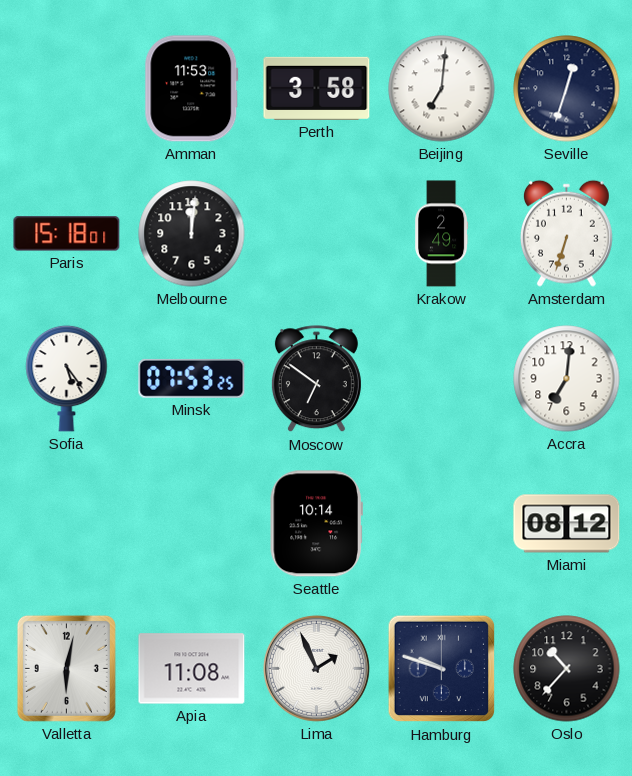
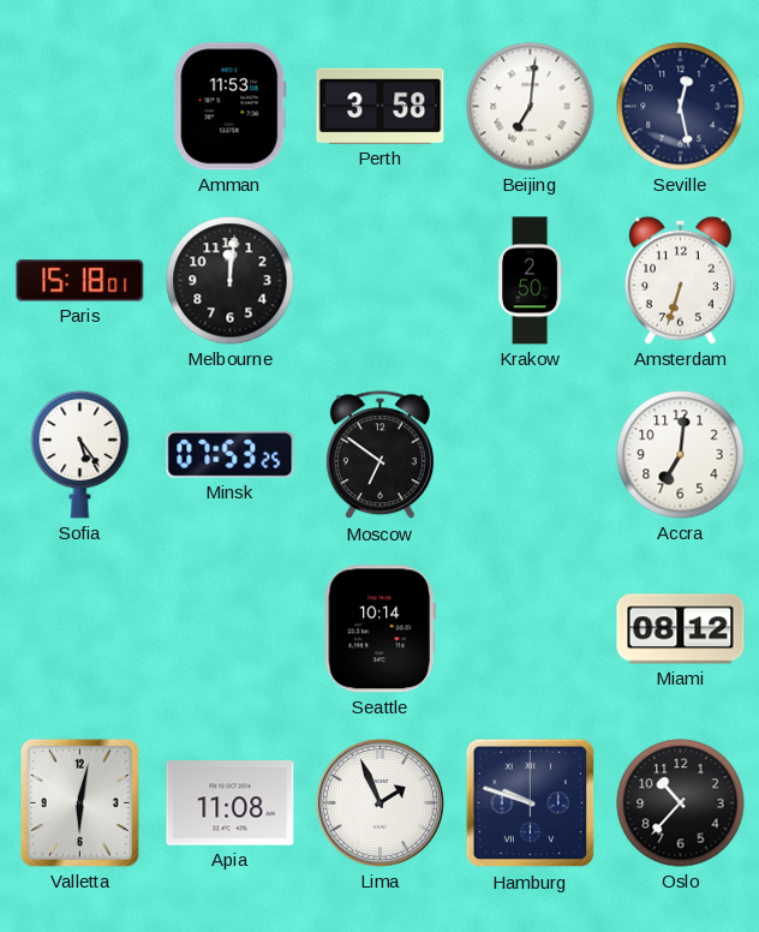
Seville: 12:33 -> 12:28
Krakow: 2:49 -> 2:50
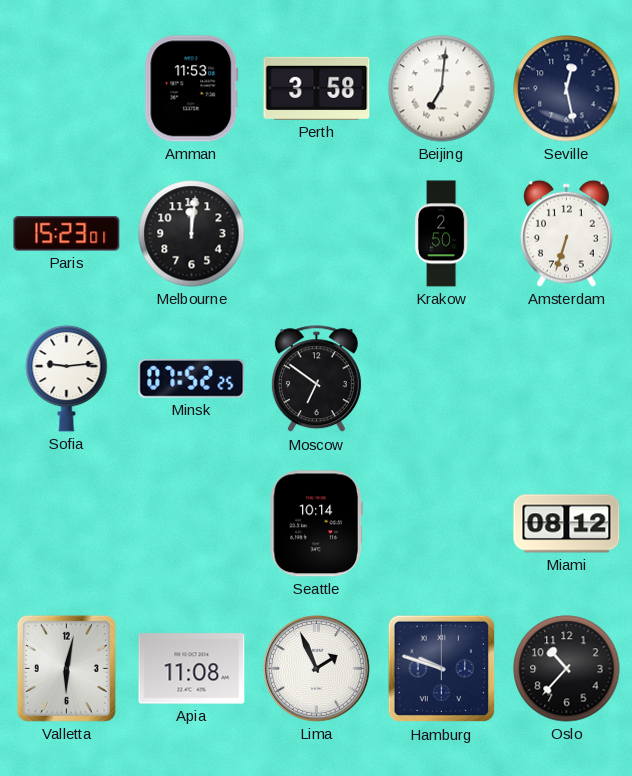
Paris: 15:18 -> 15:23
Sofia: 5:24 -> 9:14
Minsk: 07:53 -> 07:52
Accra: 7:01 -> none
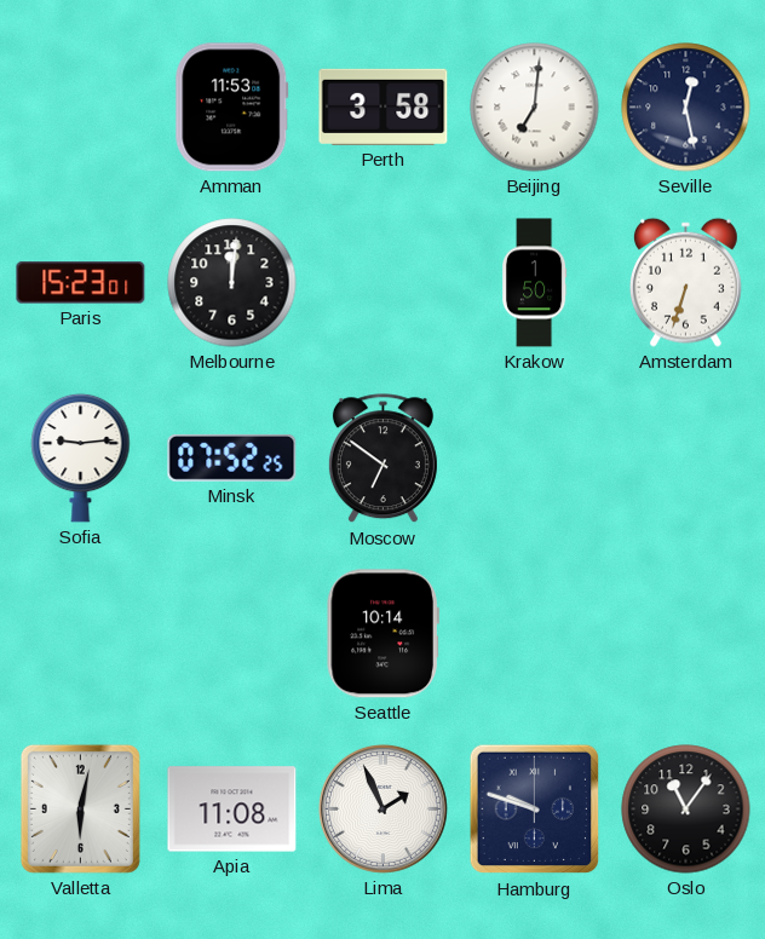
Krakow: 2:50 -> 1:50
Miami: 08:12 -> none
Oslo: 10:37 -> 11:06
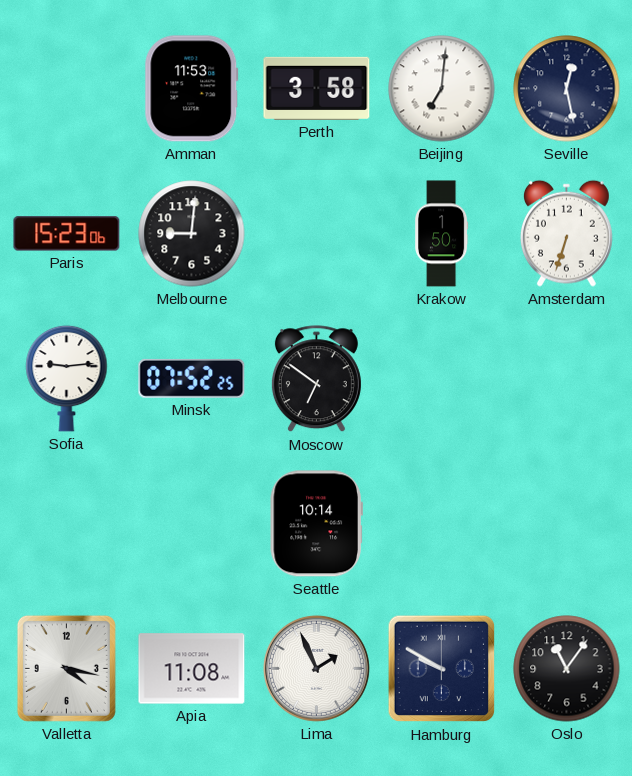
Paris: 15:23:01 -> 15:23:06
Melbourne: 12:01 -> 9:01
Valletta: 6:02 -> 4:17
Hamburg: 9:48 -> 9:50
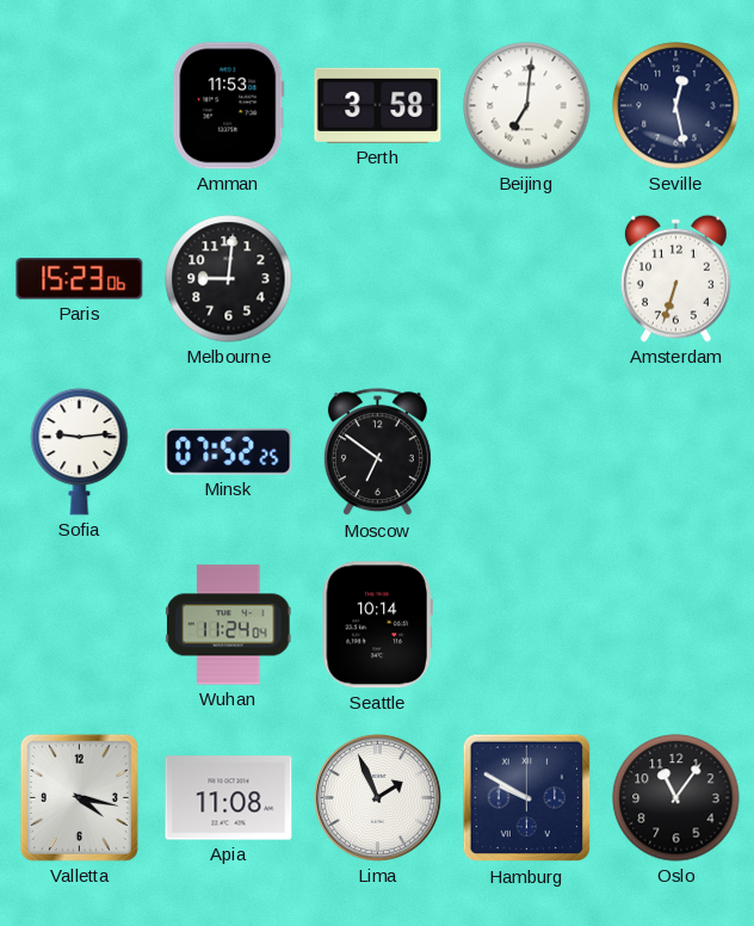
Krakow: 1:50 -> none
Wuhan: none -> 11:24
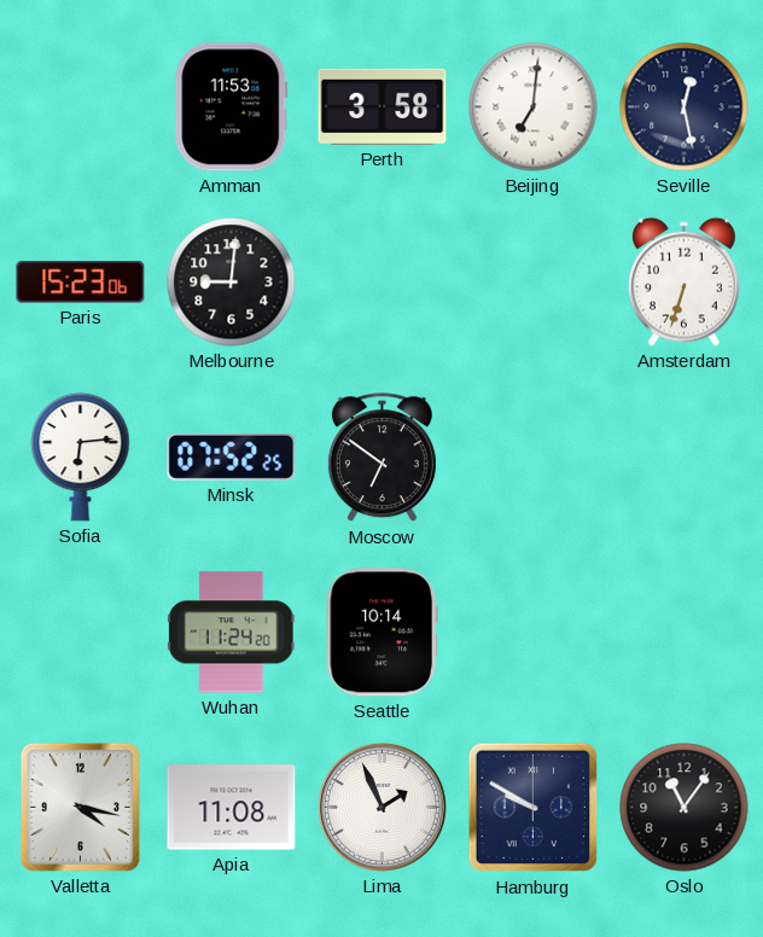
Sofia: 9:14 -> 6:14
Wuhan: 11:24:04 -> 11:24:20
